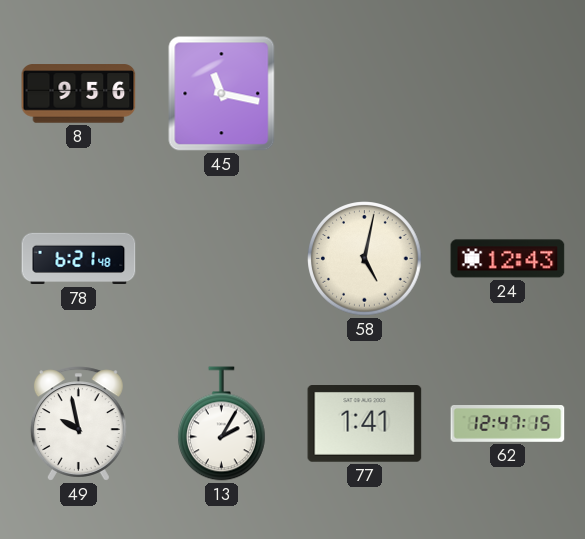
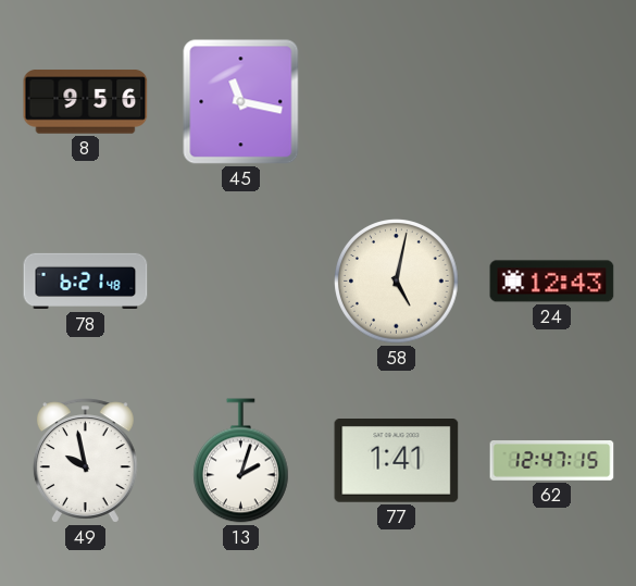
13: 2:05 -> 2:03
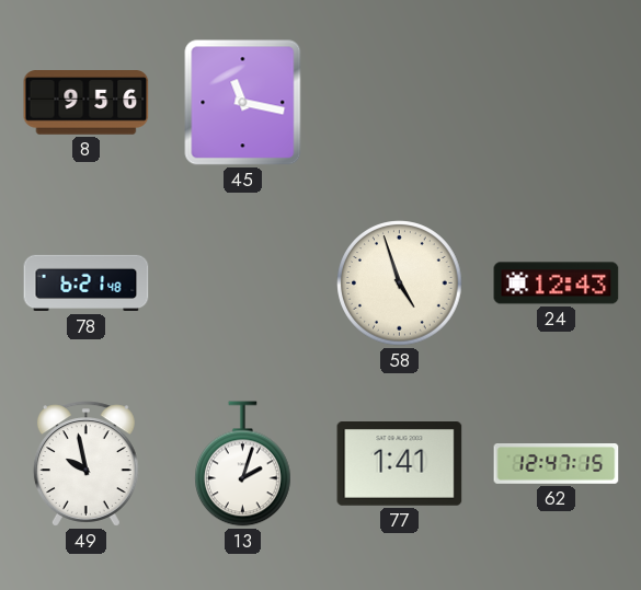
58: 5:02 -> 4:57
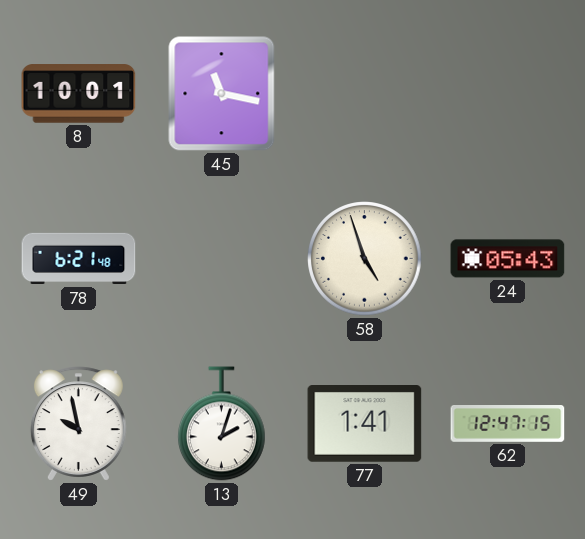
8: 9:56 -> 10:01
24: 12:43 -> 05:43
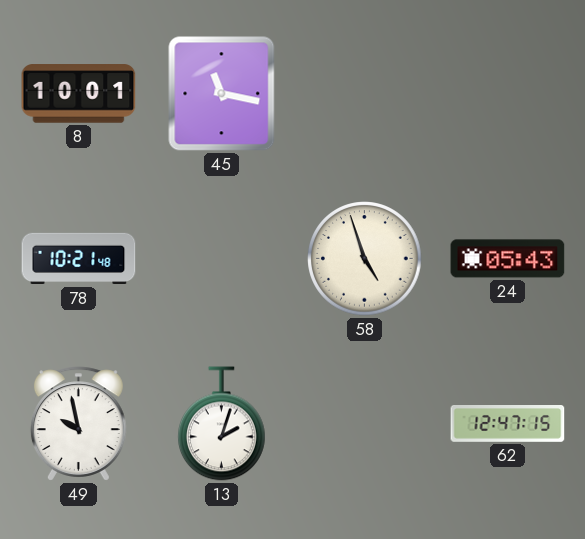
78: 6:21 -> 10:21
77: 1:41 -> none
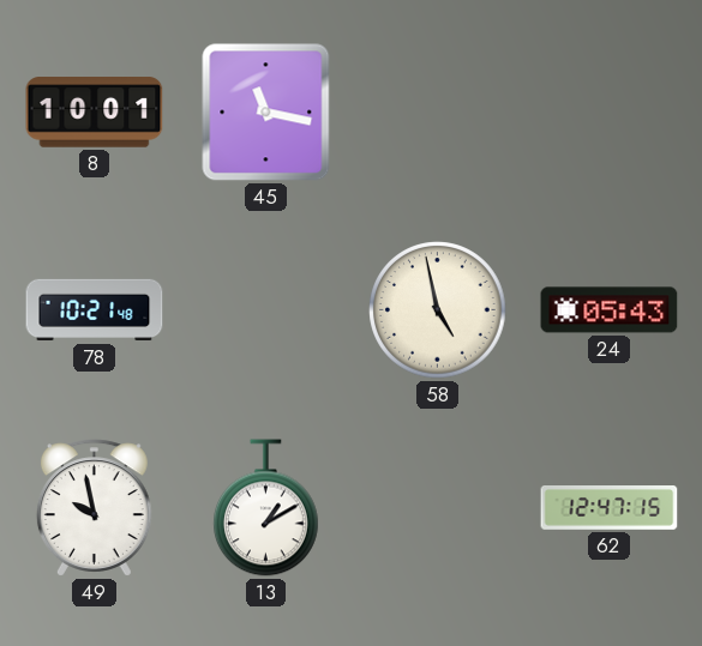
58: 4:57 -> 4:58
13: 2:03 -> 1:10
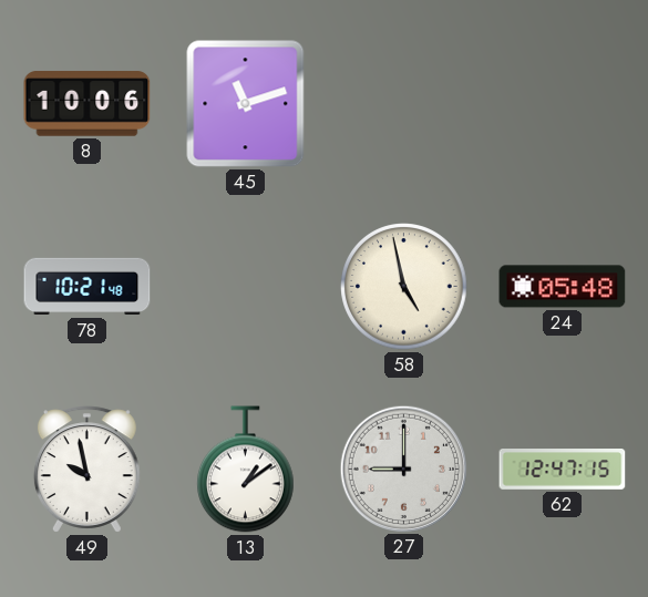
8: 10:01 -> 10:06
45: 11:17 -> 11:12
24: 05:43 -> 05:48
13: 1:10 -> 1:09
27: none -> 9:00
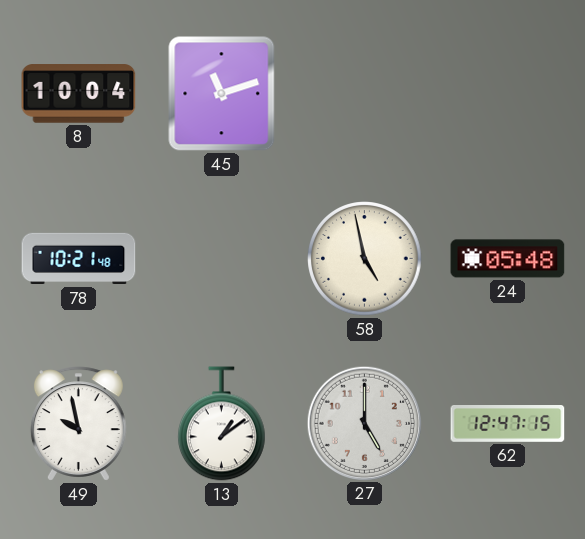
8: 10:06 -> 10:04
27: 9:00 -> 5:00
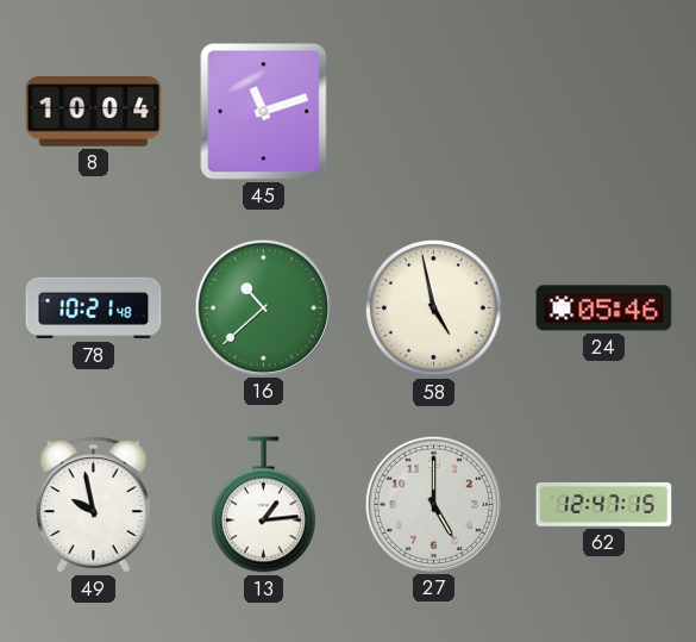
16: none -> 10:38
24: 05:48 -> 05:46
13: 1:09 -> 1:14
